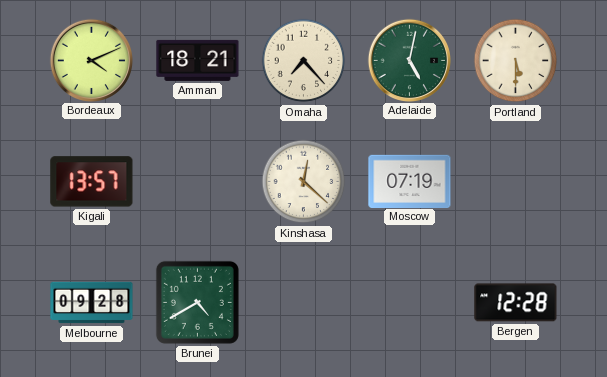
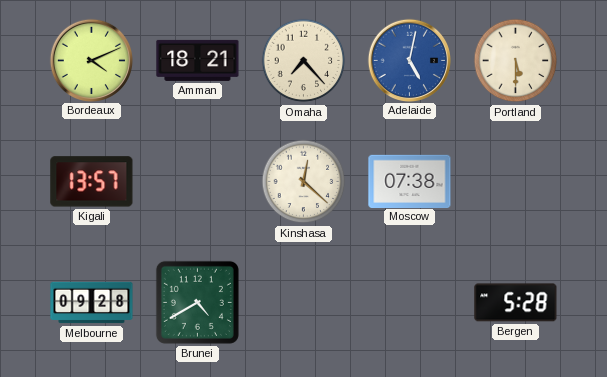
Adelaide dial: green -> blue
Moscow: 07:19 -> 07:38
Bergen: 12:28 -> 5:28
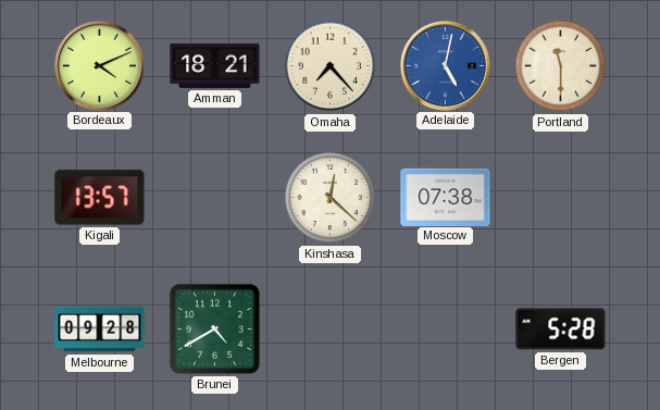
Portland: 5:30 -> 11:30
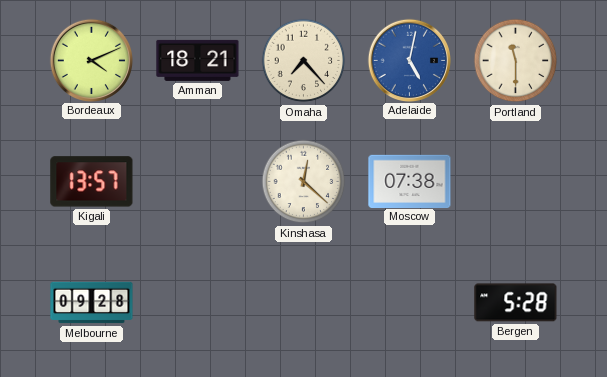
Brunei: 4:40 -> none
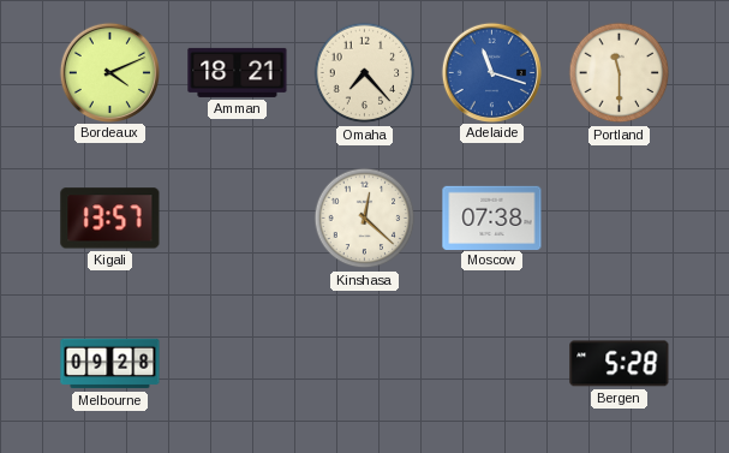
Adelaide: 5:02 -> 11:18
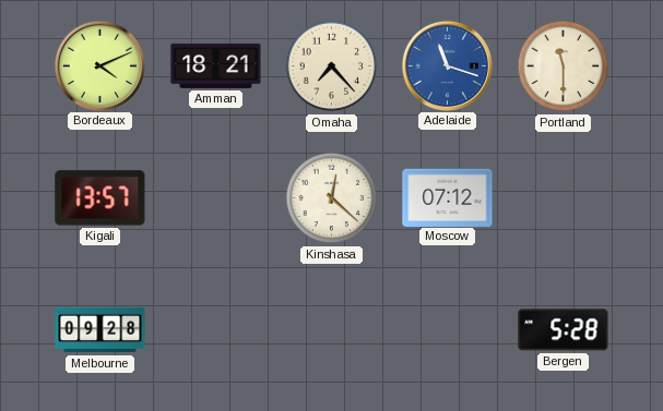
Moscow: 07:38 -> 07:12
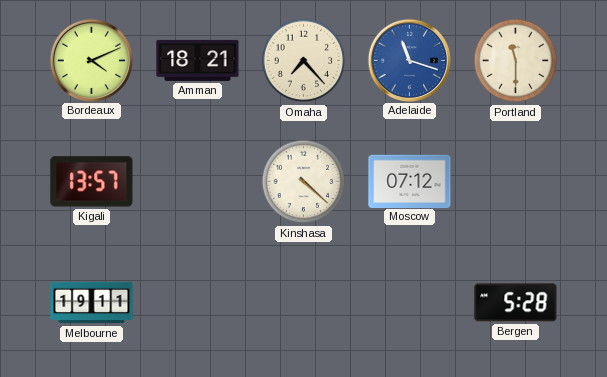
Kinshasa: 12:22 -> 4:22
Melbourne: 09:28 -> 19:11
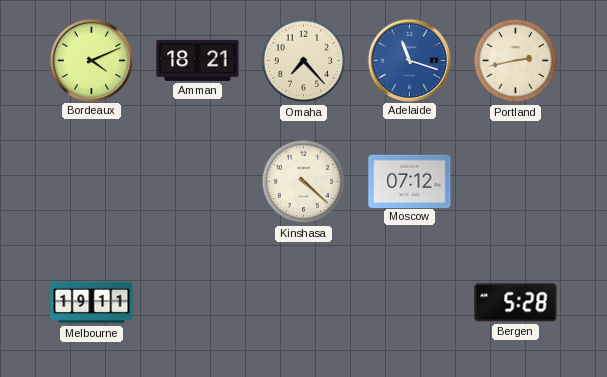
Portland: 11:30 -> 2:43
Kigali: 13:57 -> none
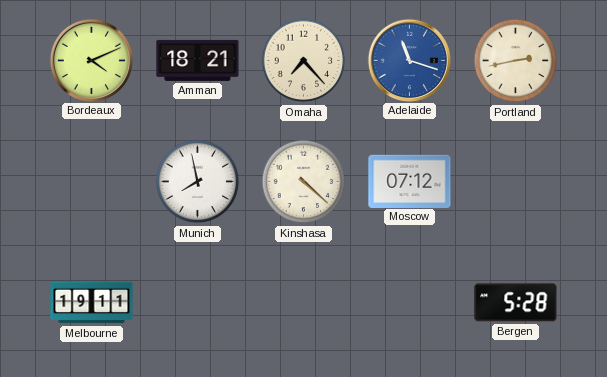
Munich: none -> 7:58
